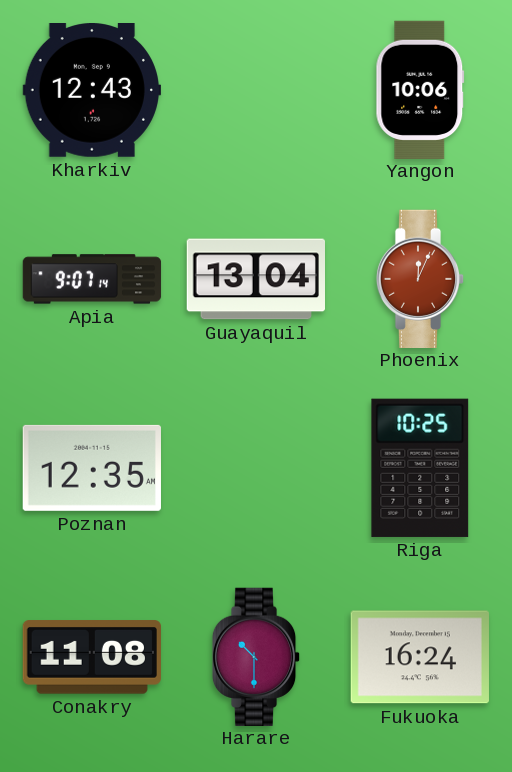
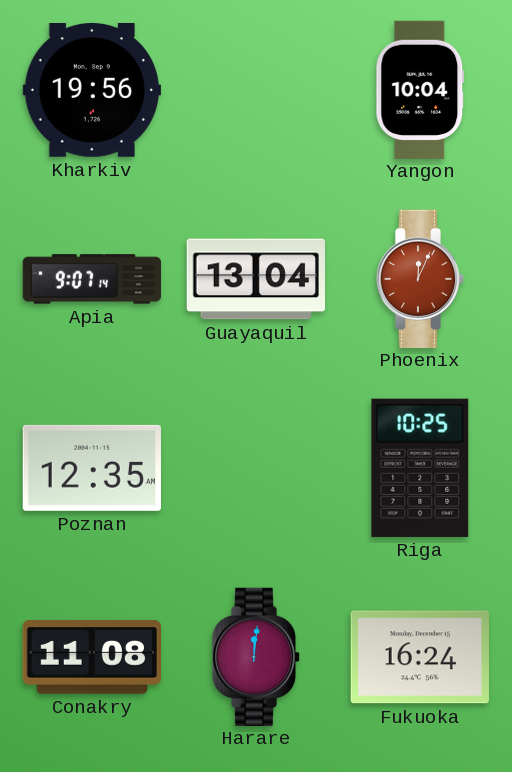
Kharkiv: 12:43 -> 19:56
Yangon: 10:06 -> 10:04
Harare: 10:30 -> 12:01
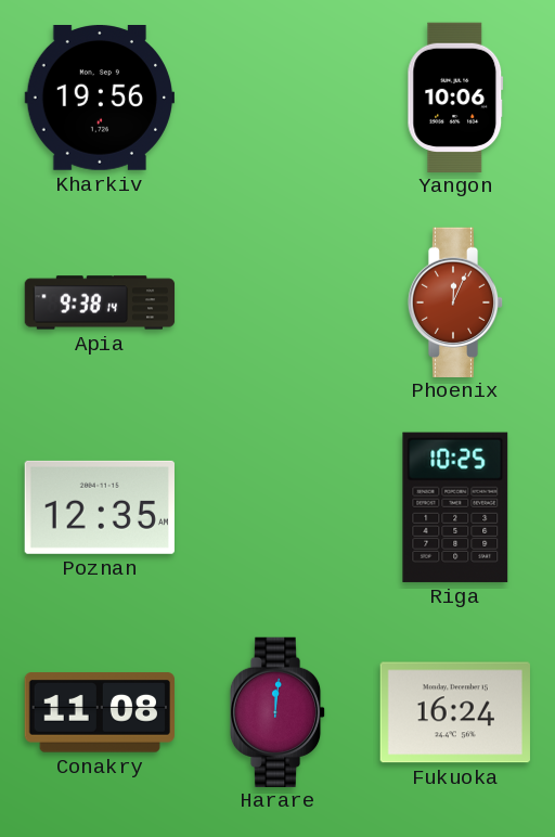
Yangon: 10:04 -> 10:06
Apia: 9:07 -> 9:38
Guayaquil: 13:04 -> none
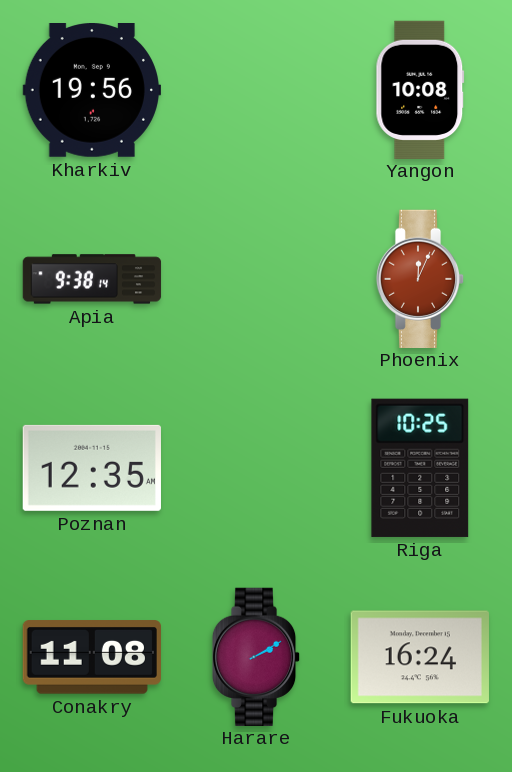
Yangon: 10:06 -> 10:08
Harare: 12:01 -> 2:10
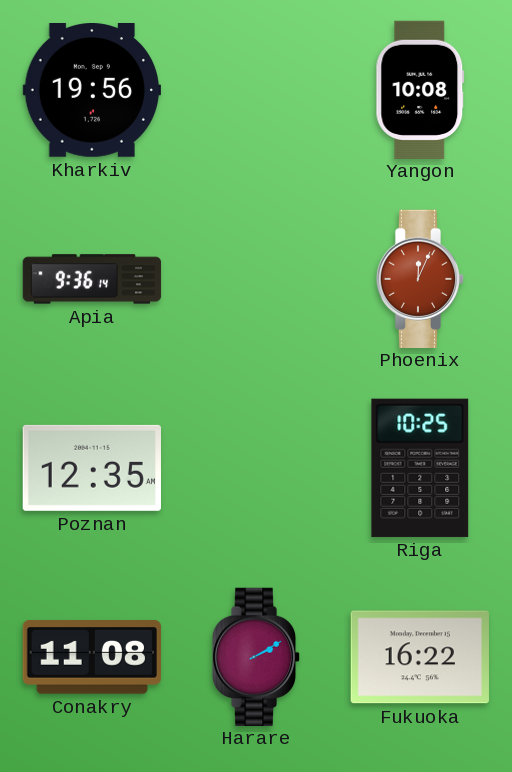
Apia: 9:38 -> 9:36
Fukuoka: 16:24 -> 16:22
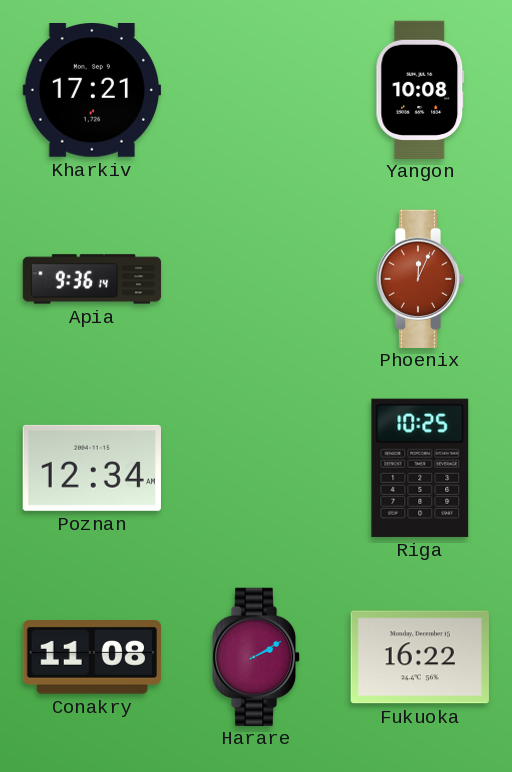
Kharkiv: 19:56 -> 17:21
Poznan: 12:35 -> 12:34
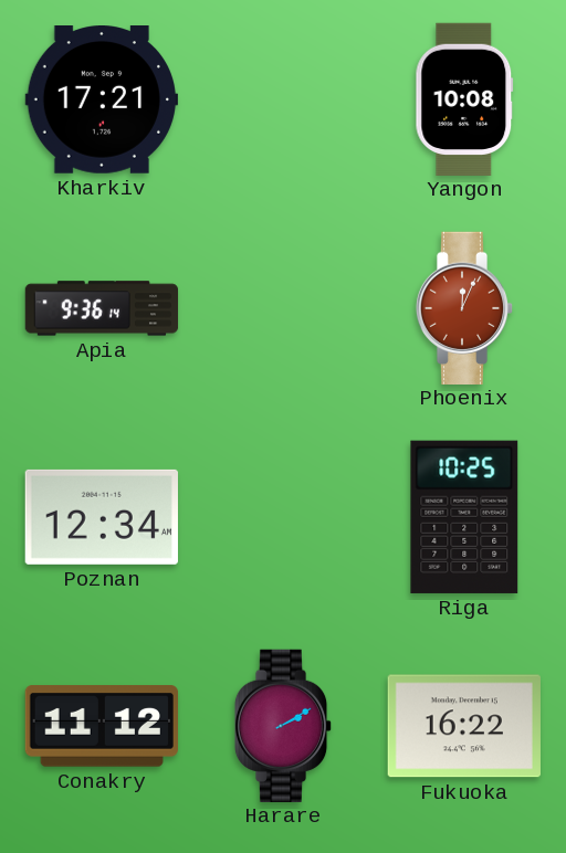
Conakry: 11:08 -> 11:12
